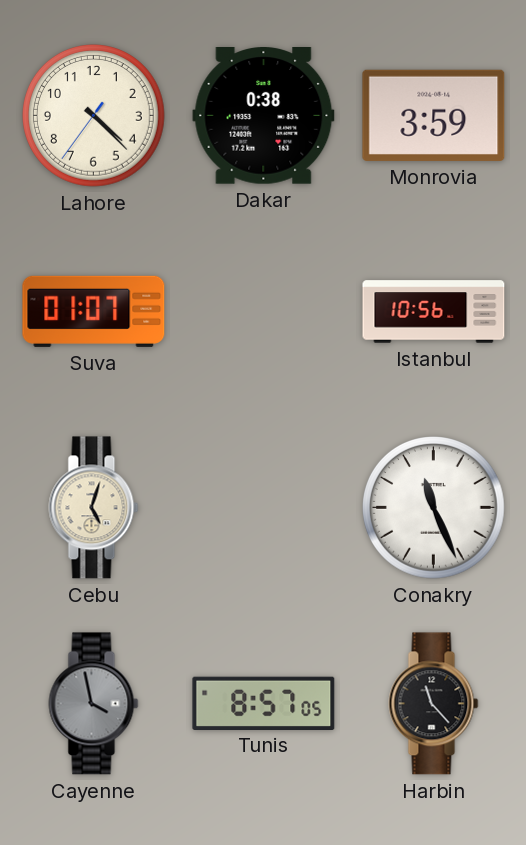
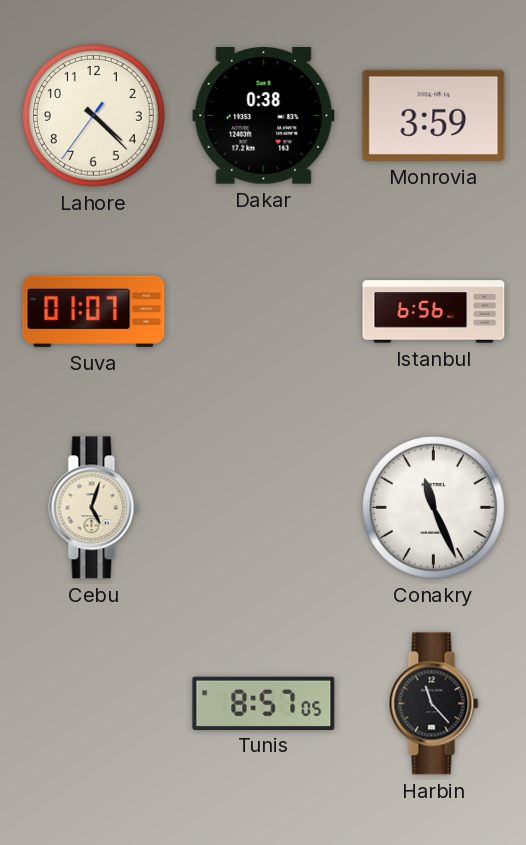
Istanbul: 10:56 -> 6:56
Cayenne: 3:58 -> none
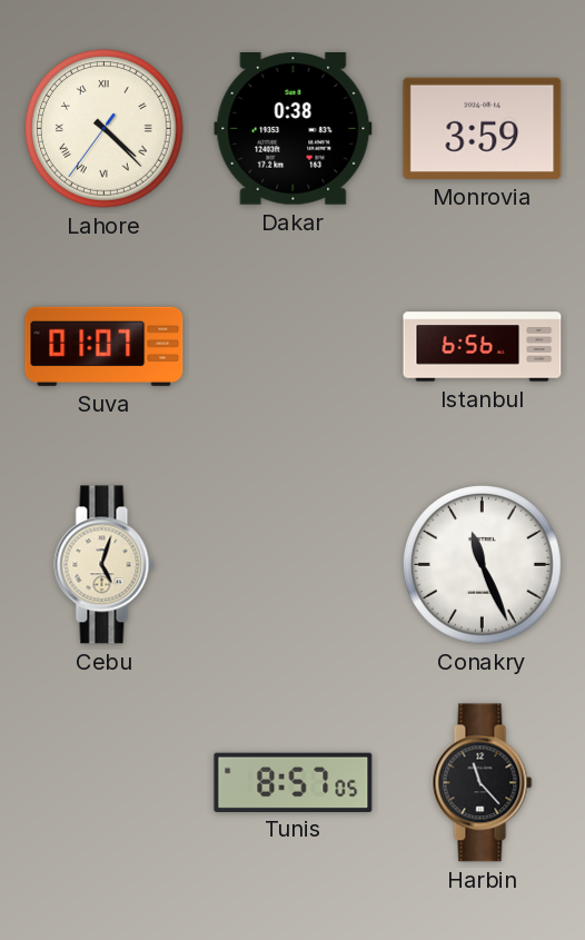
Lahore numerals: Arabic -> Roman
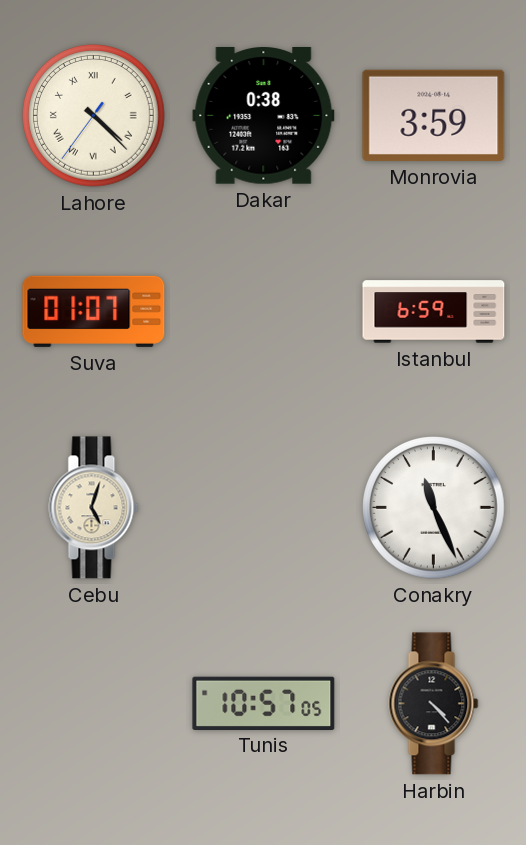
Istanbul: 6:56 -> 6:59
Tunis: 8:57 -> 10:57
Harbin: 11:23 -> 4:23
